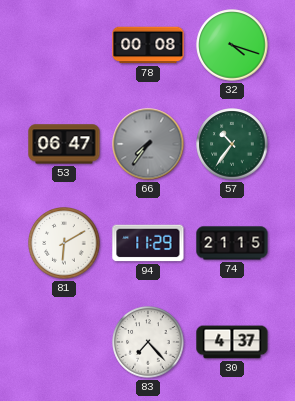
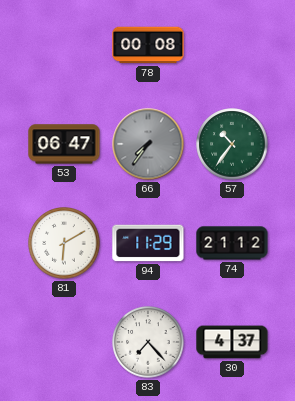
32: 4:18 -> none
74: 21:15 -> 21:12
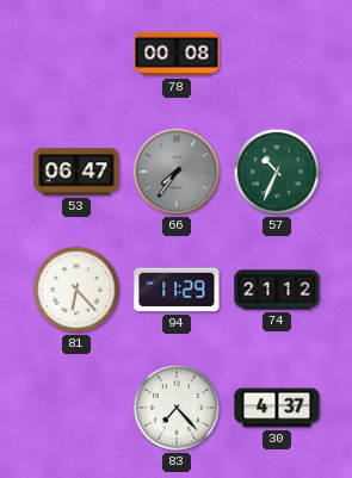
57: 10:36 -> 10:34
81: 6:10 -> 6:23
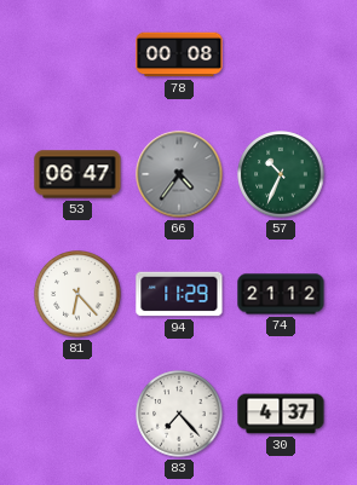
66: 7:36 -> 4:36
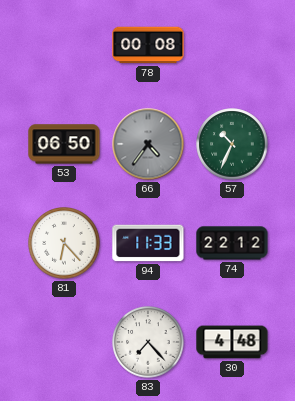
53: 06:47 -> 06:50
94: 11:29 -> 11:33
74: 21:12 -> 22:12
30: 4:37 -> 4:48
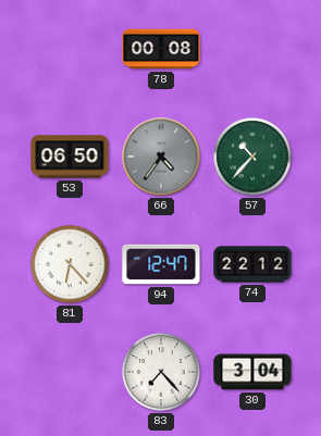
57: 10:34 -> 10:37
94: 11:33 -> 12:47
30: 4:48 -> 3:04
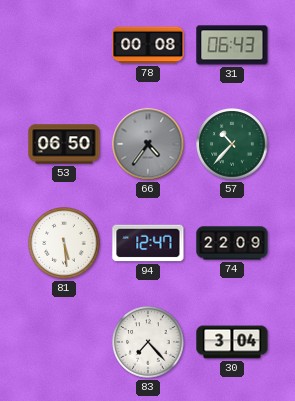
31: none -> 06:43
81: 6:23 -> 5:29
74: 22:12 -> 22:09
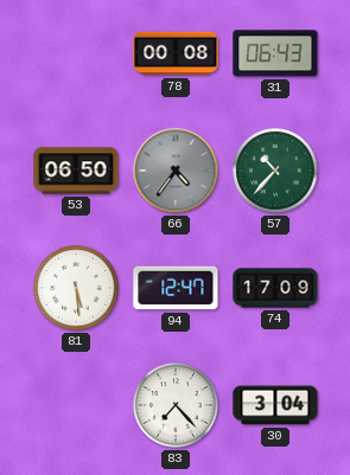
74: 22:09 -> 17:09
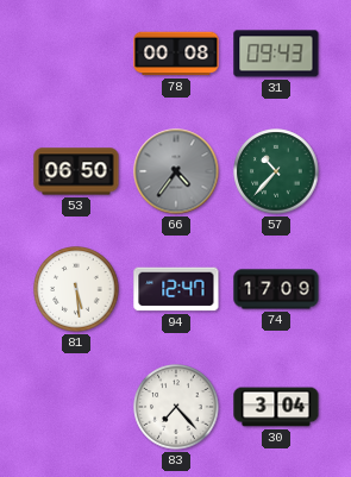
31: 06:43 -> 09:43
